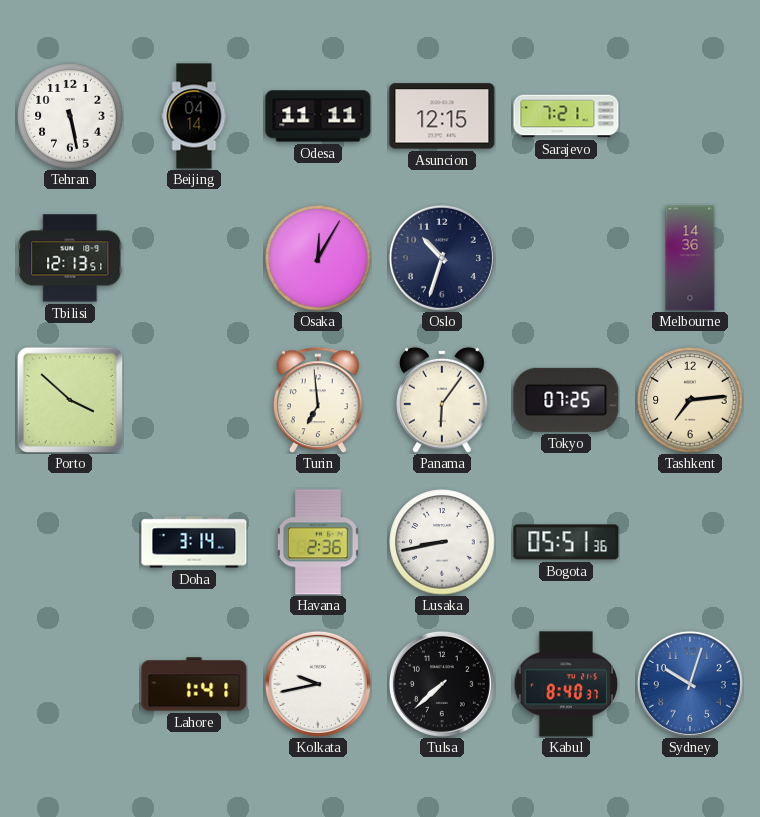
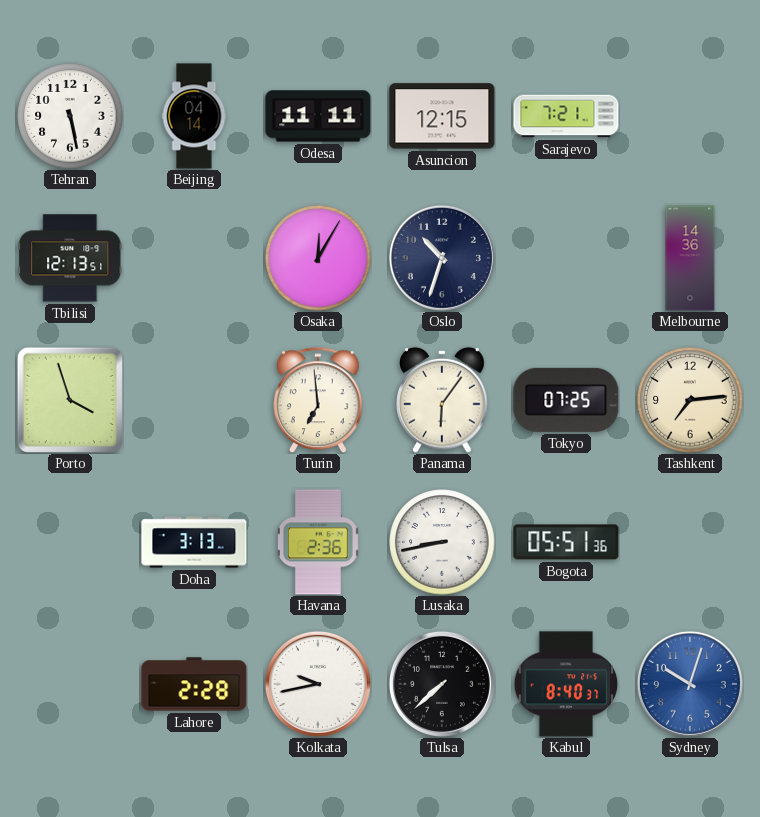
Porto: 3:52 -> 3:57
Doha: 3:14 -> 3:13
Lahore: 1:41 -> 2:28
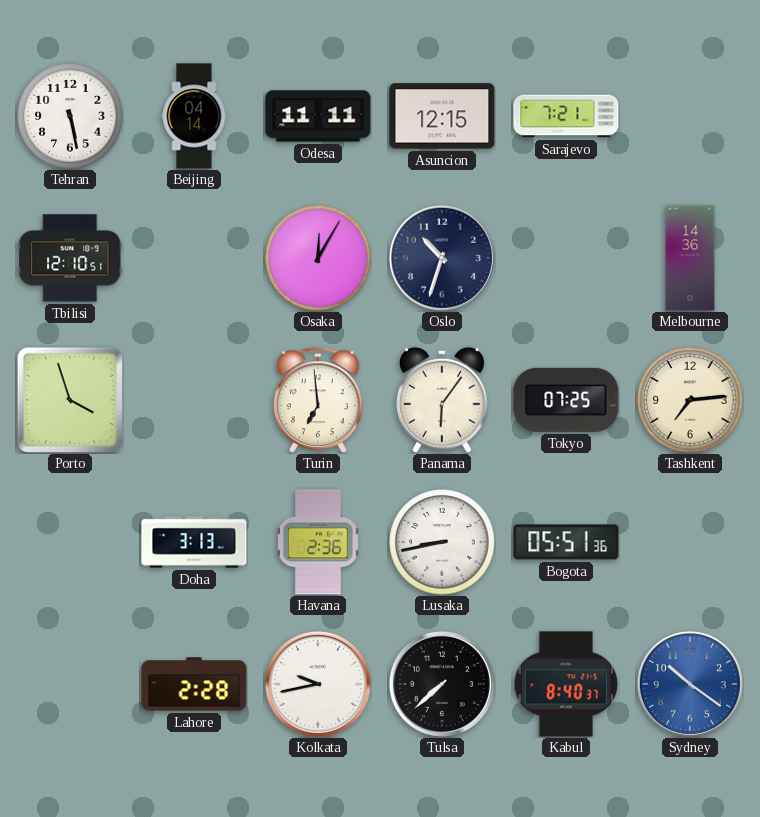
Tbilisi: 12:13 -> 12:10
Sydney: 10:03 -> 10:21
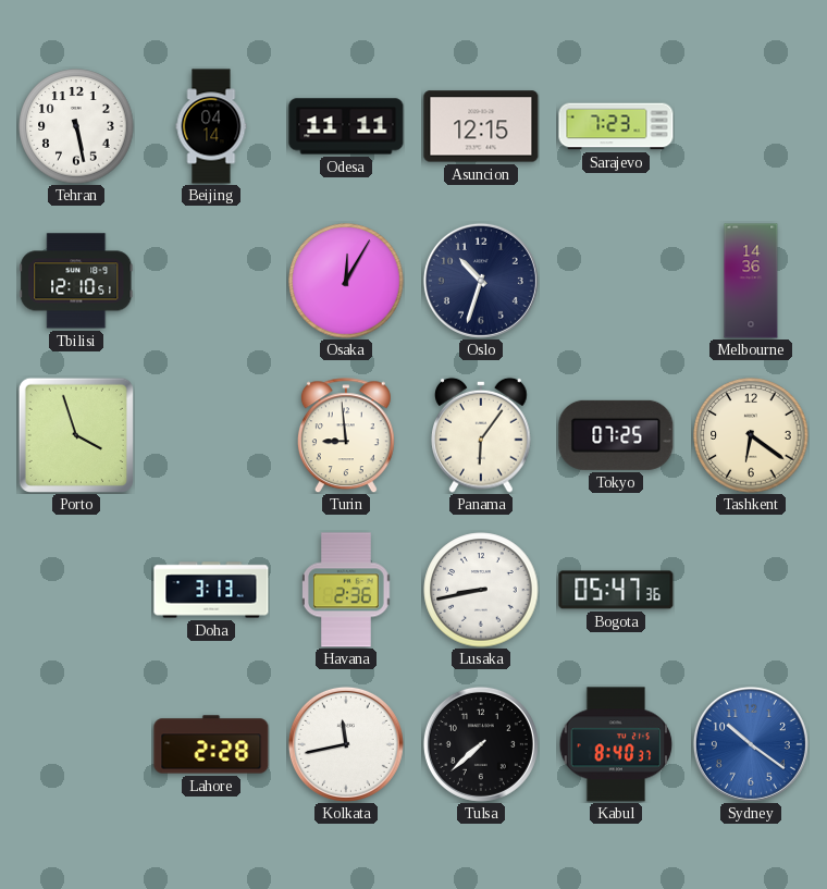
Sarajevo: 7:21 -> 7:23
Turin: 6:59 -> 8:59
Tashkent: 7:14 -> 6:21
Bogota: 05:51 -> 05:47
Kolkata: 9:43 -> 11:43
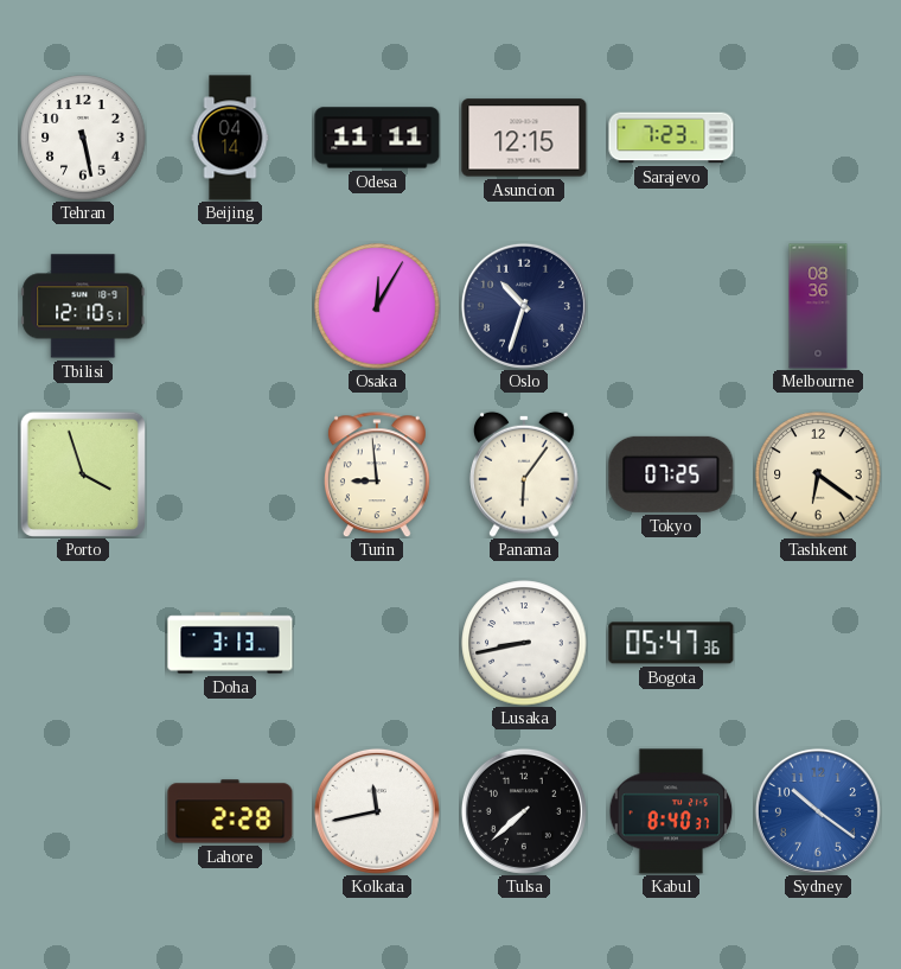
Melbourne: 14:36 -> 08:36
Havana: 2:36 -> none
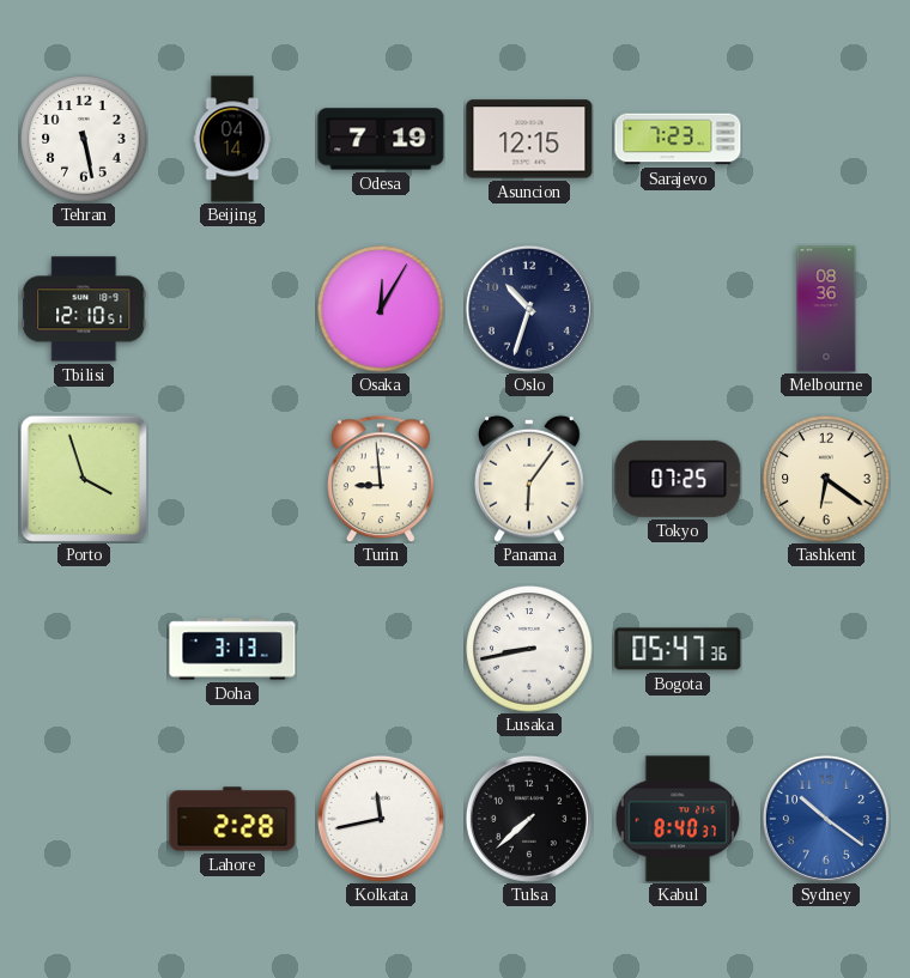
Odesa: 11:11 -> 7:19
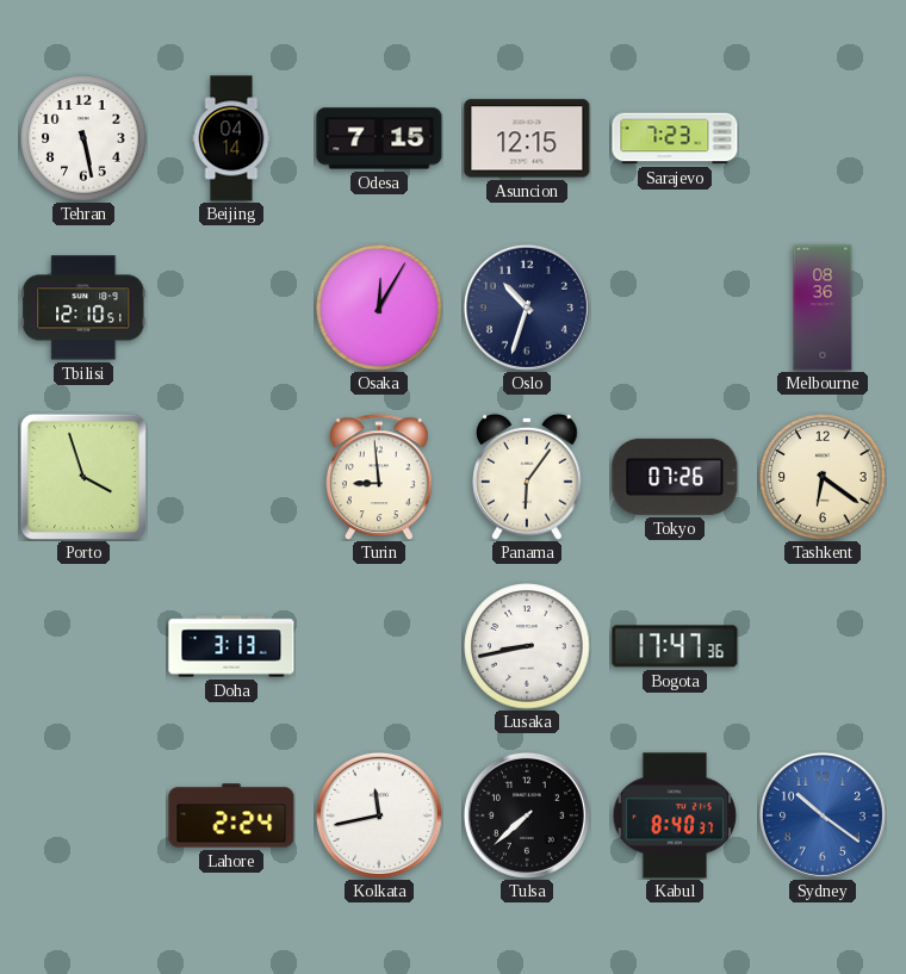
Odesa: 7:19 -> 7:15
Tokyo: 07:25 -> 07:26
Bogota: 05:47 -> 17:47
Lahore: 2:28 -> 2:24
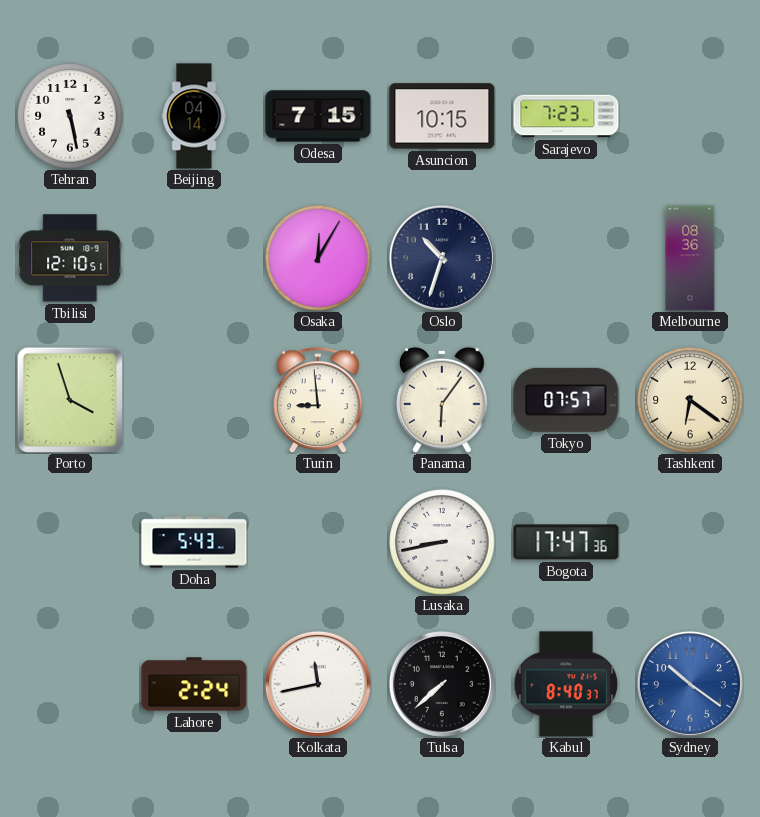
Asuncion: 12:15 -> 10:15
Tokyo: 07:26 -> 07:57
Doha: 3:13 -> 5:43
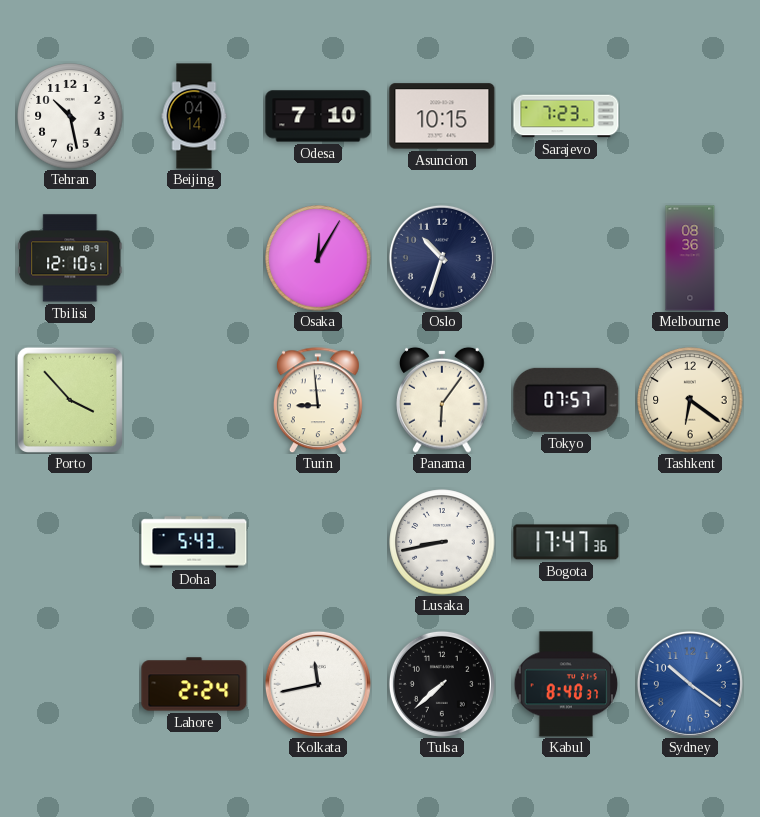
Tehran: 5:28 -> 10:28
Odesa: 7:15 -> 7:10
Porto: 3:57 -> 3:53
